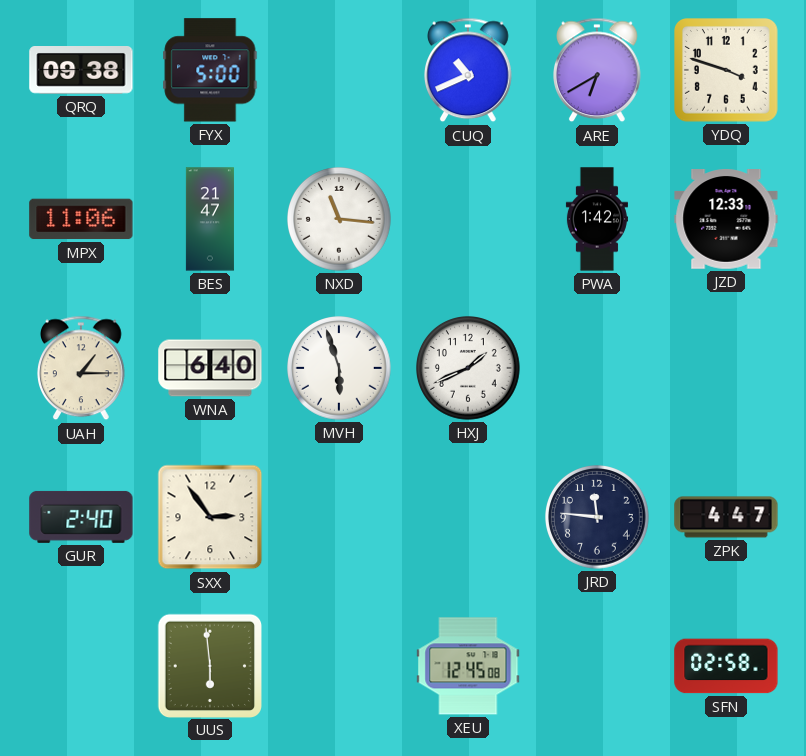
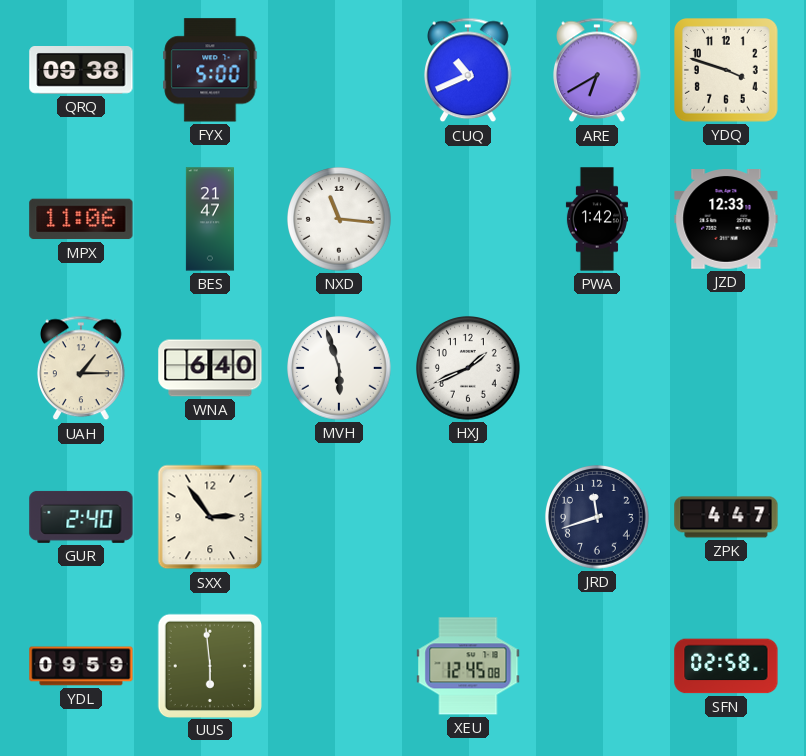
JRD: 11:46 -> 11:42
YDL: none -> 09:59
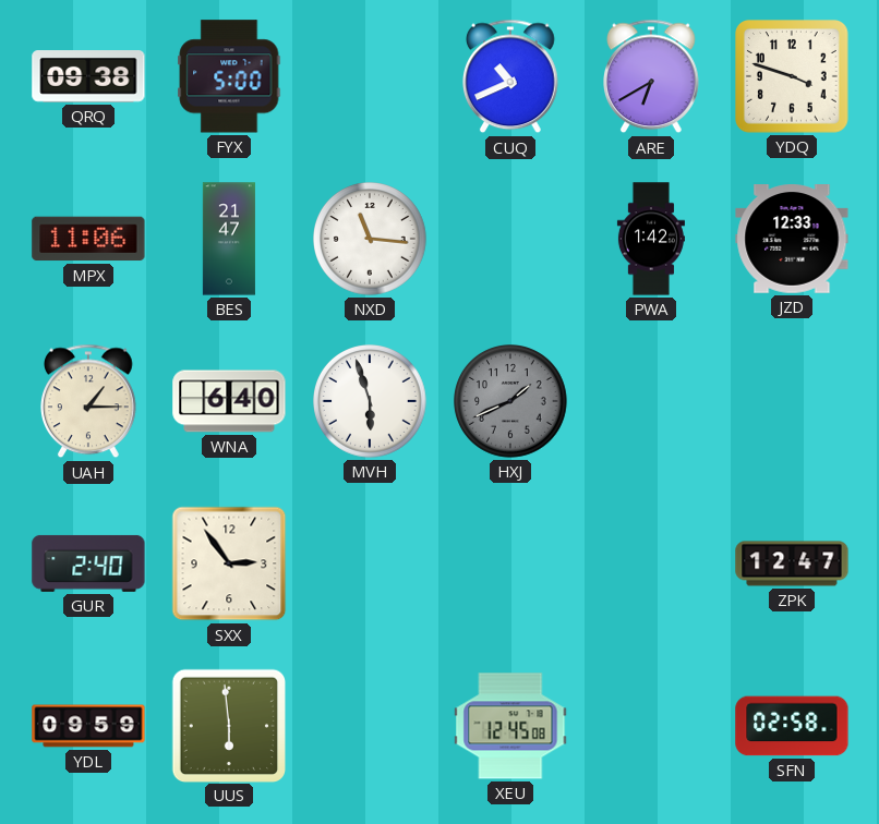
HXJ dial: white -> grey
JRD: 11:42 -> none
ZPK: 4:47 -> 12:47
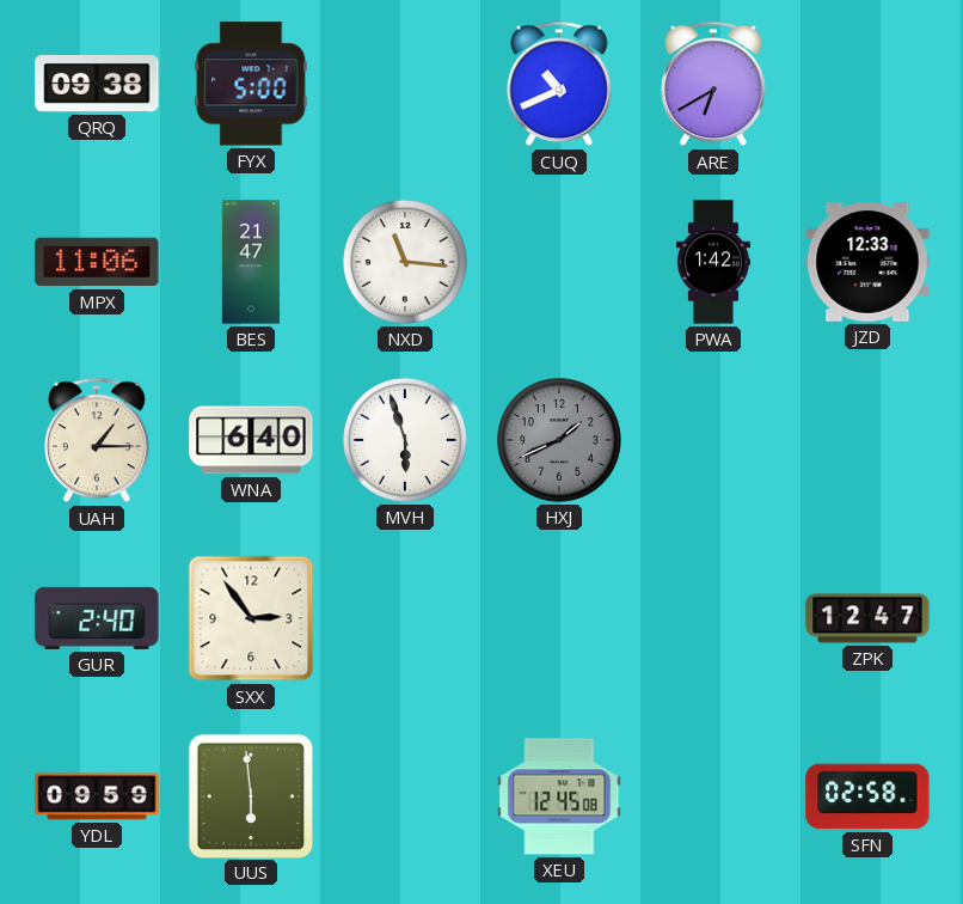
YDQ: 3:48 -> none
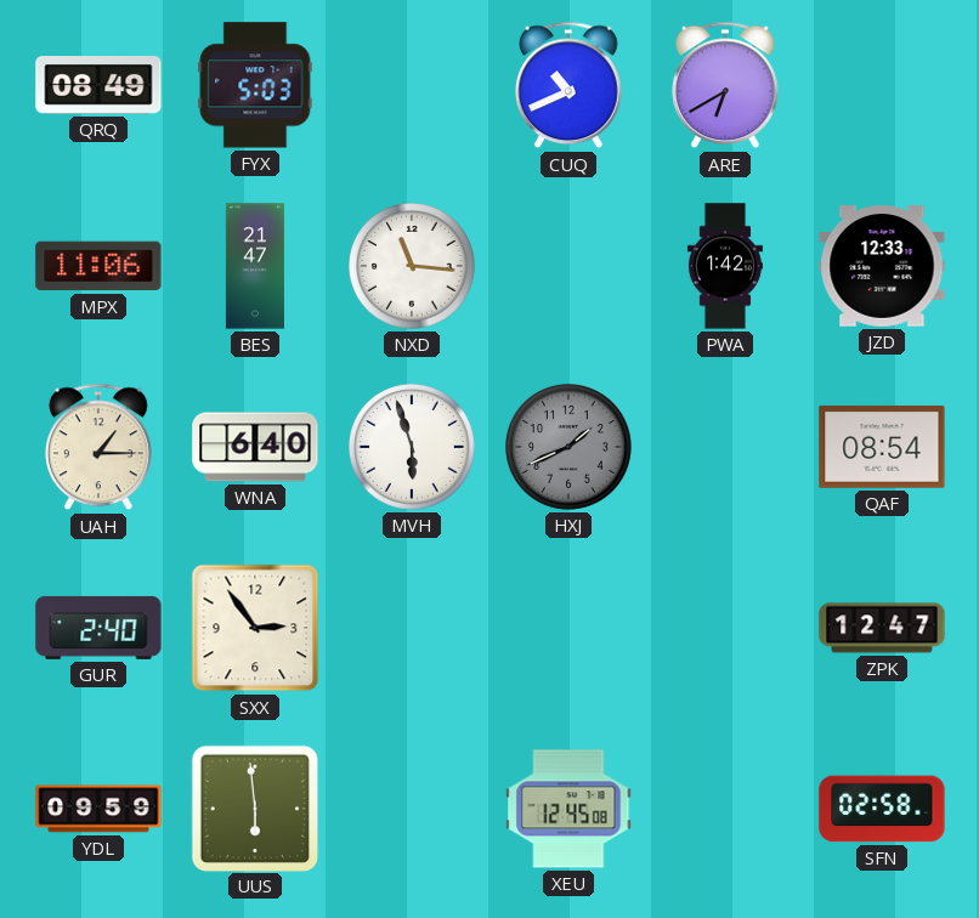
QRQ: 09:38 -> 08:49
FYX: 5:00 -> 5:03
QAF: none -> 08:54
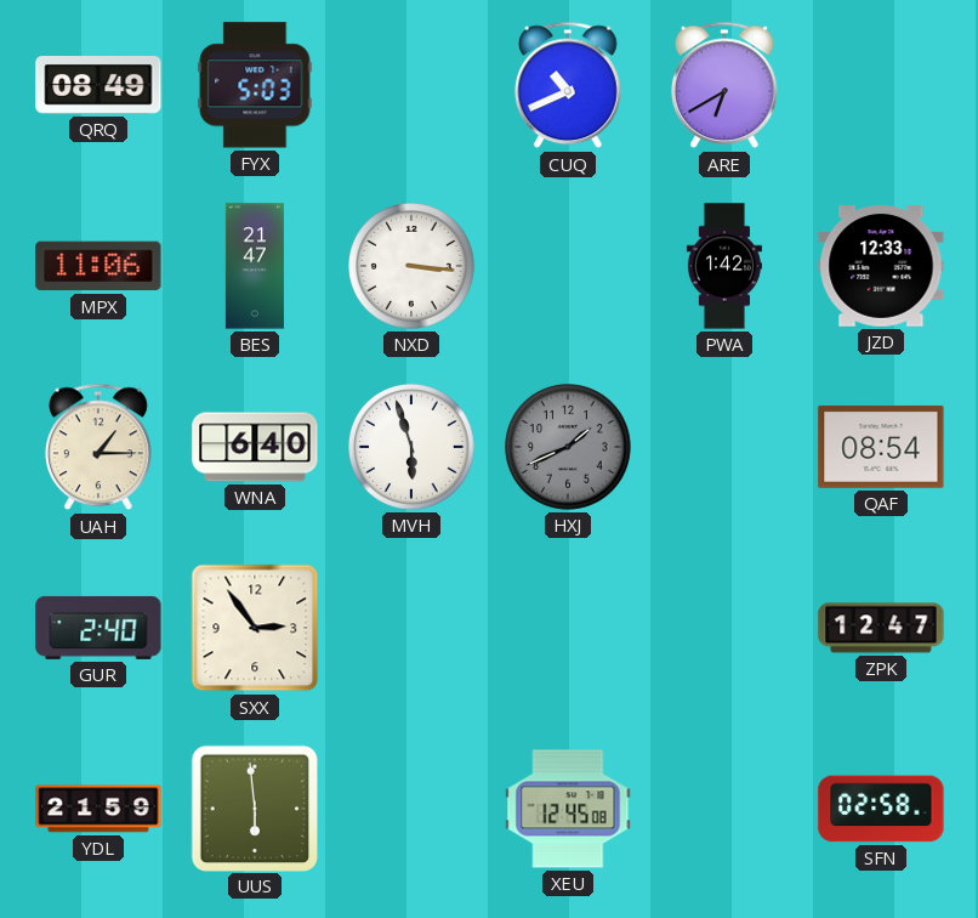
NXD: 11:16 -> 3:16
YDL: 09:59 -> 21:59
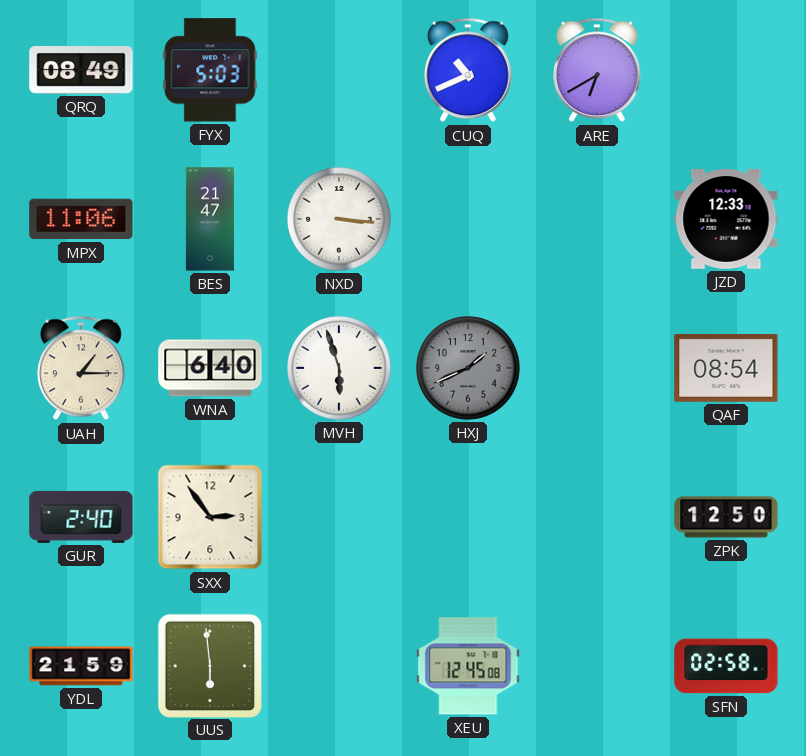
PWA: 1:42 -> none
ZPK: 12:47 -> 12:50
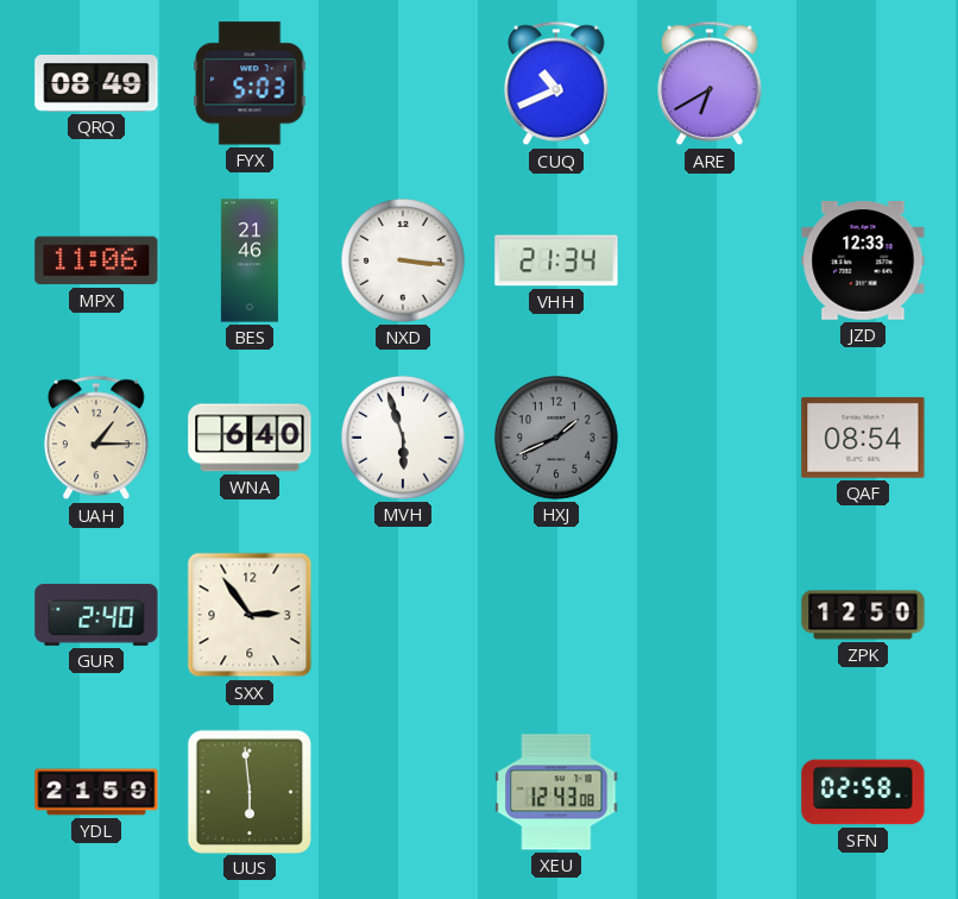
BES: 21:47 -> 21:46
VHH: none -> 21:34
XEU: 12:45 -> 12:43
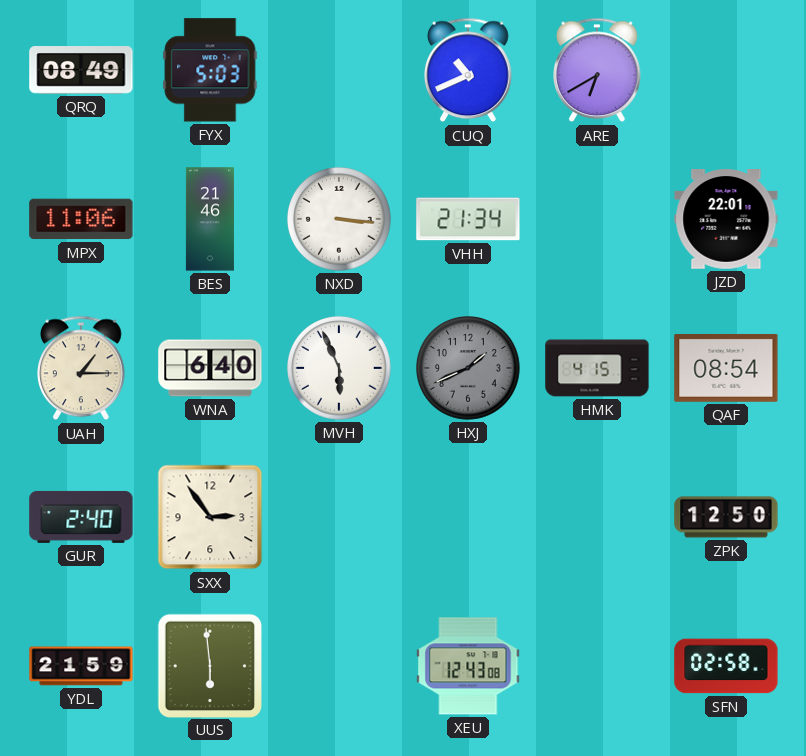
JZD: 12:33 -> 22:01
MVH: 5:57 -> 5:56
HMK: none -> 4:15
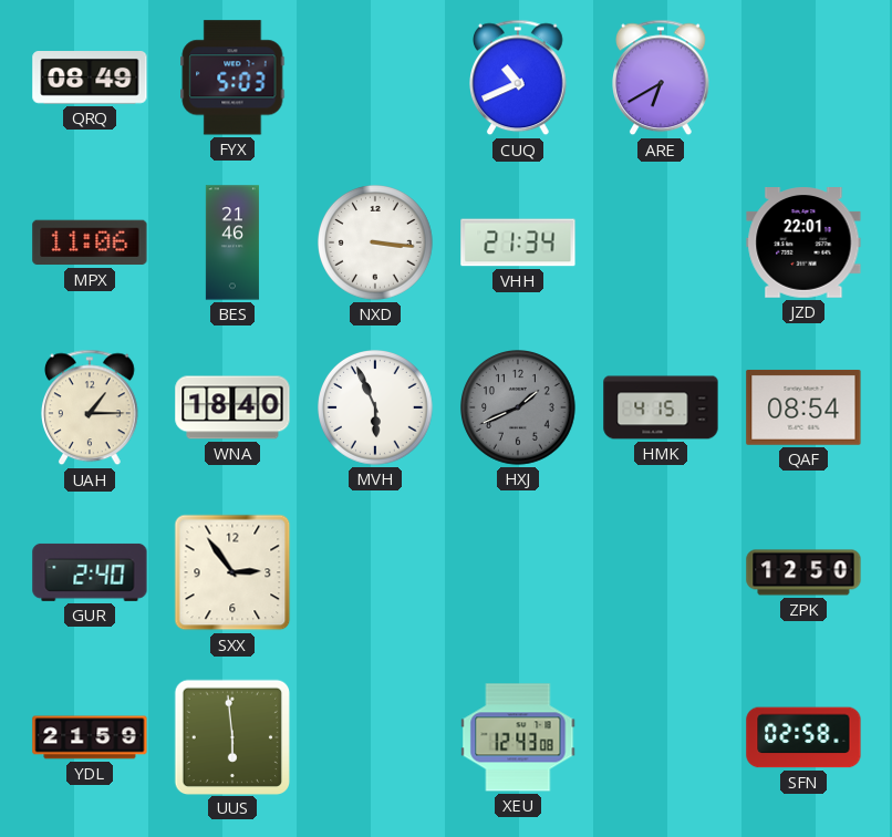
WNA: 6:40 -> 18:40
